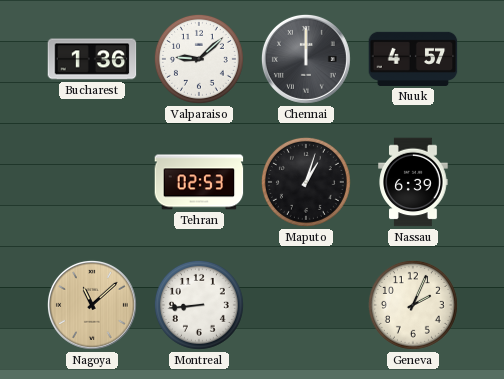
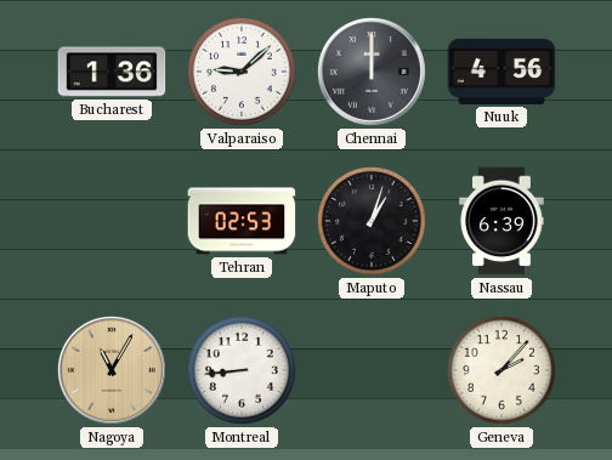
Nuuk: 4:57 -> 4:56
Nagoya: 11:08 -> 11:05
Geneva: 2:04 -> 2:07
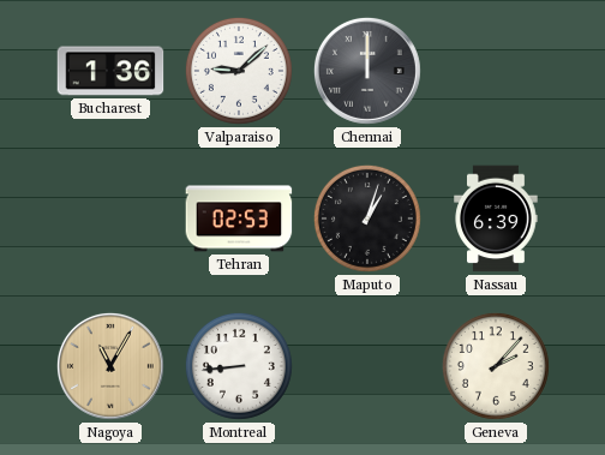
Nuuk: 4:56 -> none
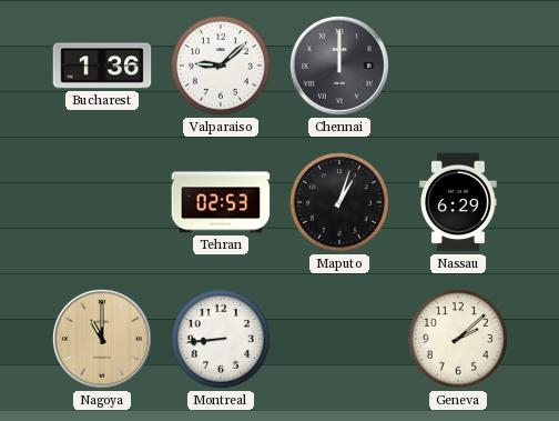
Nassau: 6:39 -> 6:29
Nagoya: 11:05 -> 11:00
Geneva: 2:07 -> 2:08
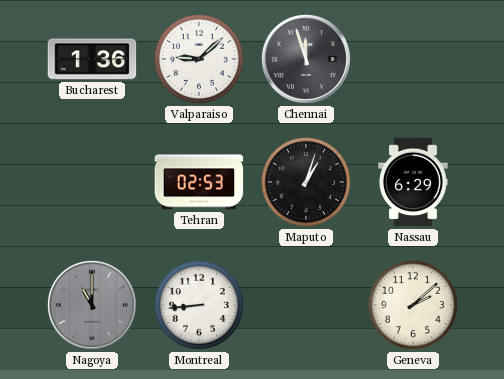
Chennai: 12:00 -> 11:57
Nagoya dial: champagne -> grey
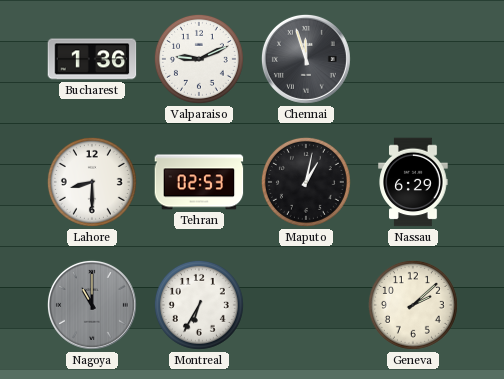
Valparaiso: 9:08 -> 9:11
Lahore: none -> 8:30
Maputo: 1:03 -> 1:02
Montreal: 8:44 -> 6:35
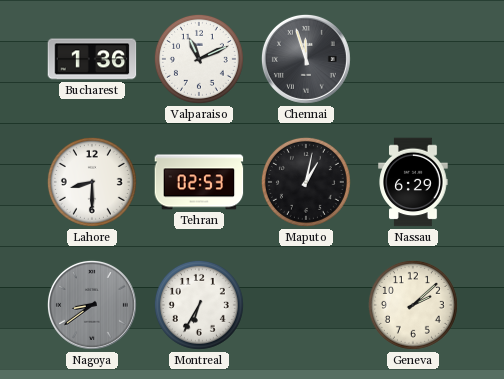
Valparaiso: 9:11 -> 11:11
Nagoya: 11:00 -> 8:39
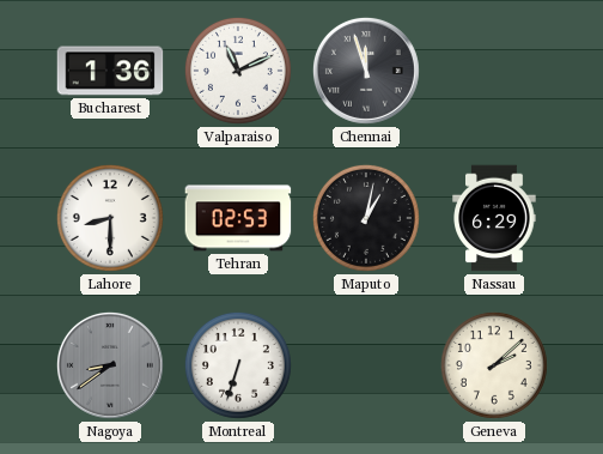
Montreal: 6:35 -> 6:33
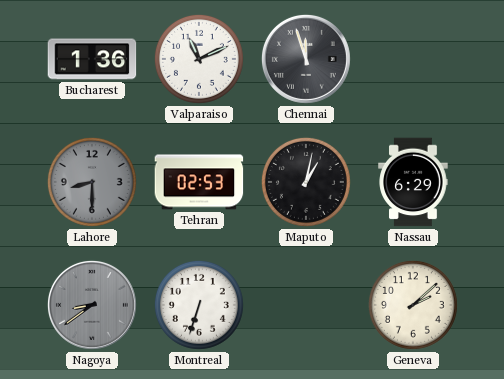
Lahore dial: white -> grey
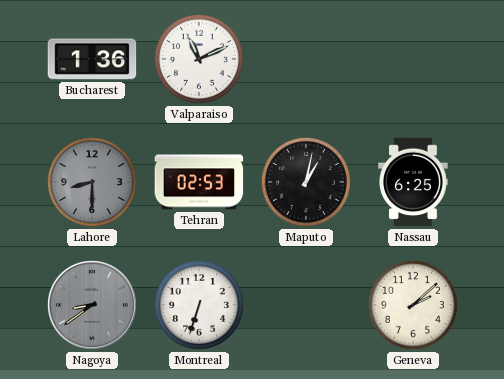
Chennai: 11:57 -> none
Nassau: 6:29 -> 6:25
